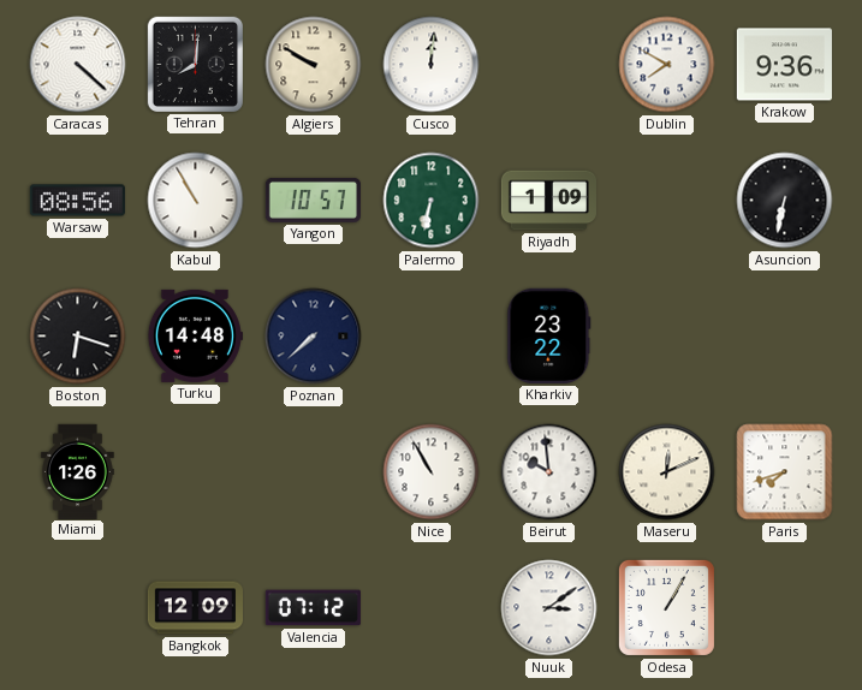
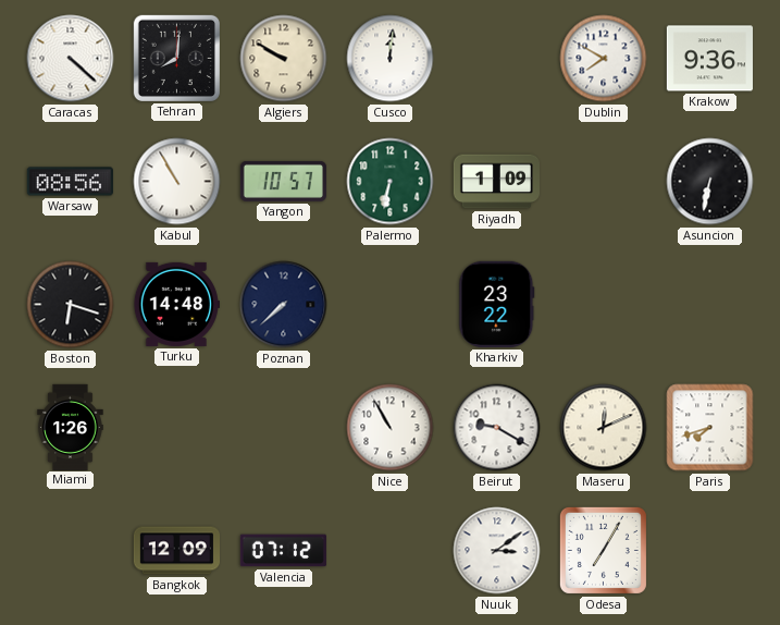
Beirut: 9:59 -> 9:20
Odesa: 1:05 -> 7:05
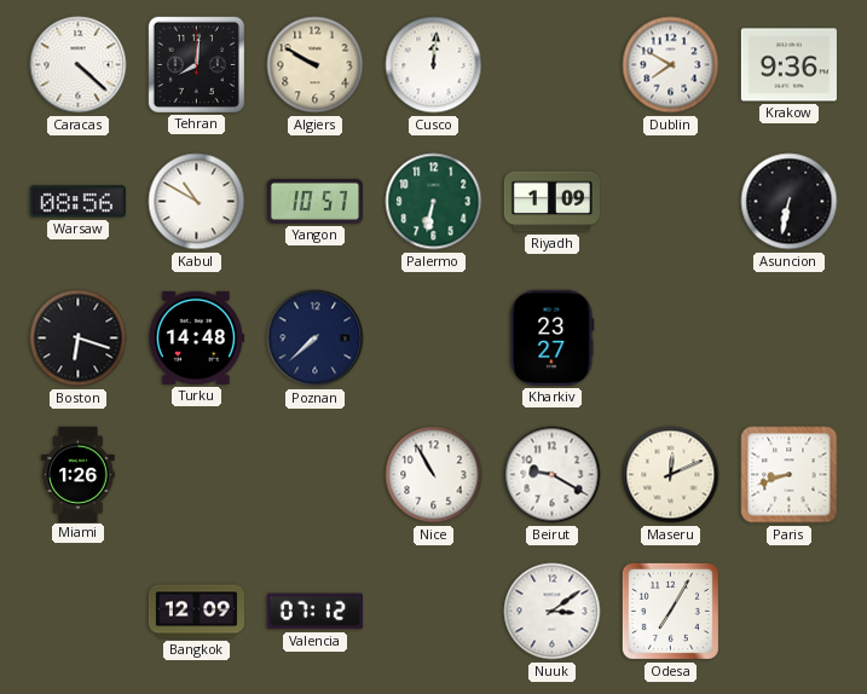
Kabul: 10:55 -> 10:50
Kharkiv: 23:22 -> 23:27
Paris: 7:42 -> 8:42
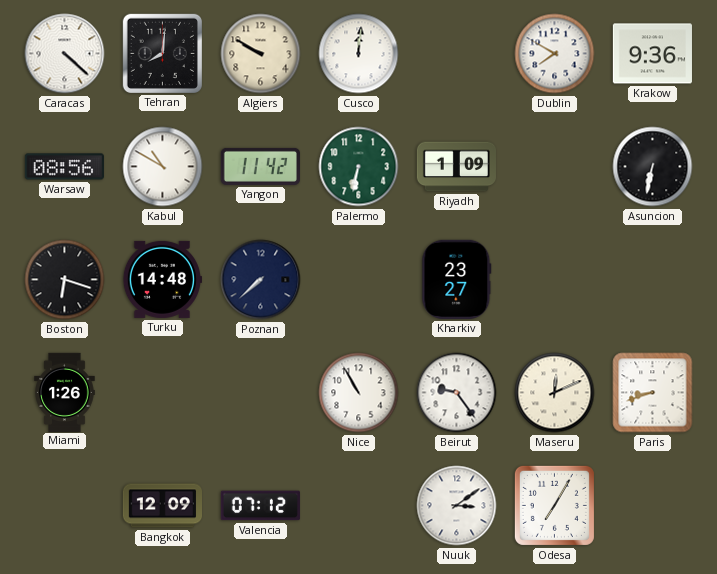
Yangon: 10:57 -> 11:42
Beirut: 9:20 -> 9:24
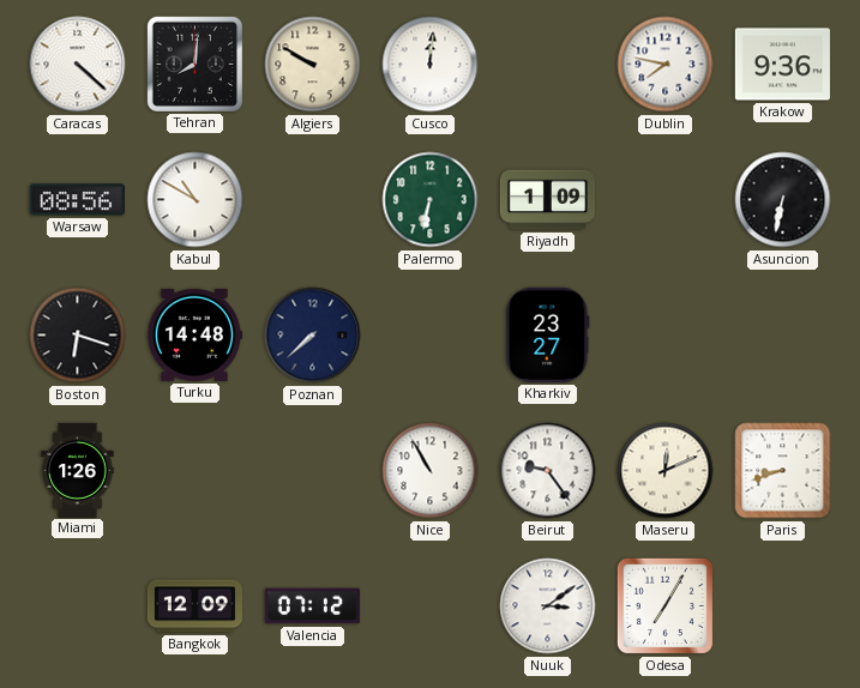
Dublin: 7:50 -> 7:47
Yangon: 11:42 -> none
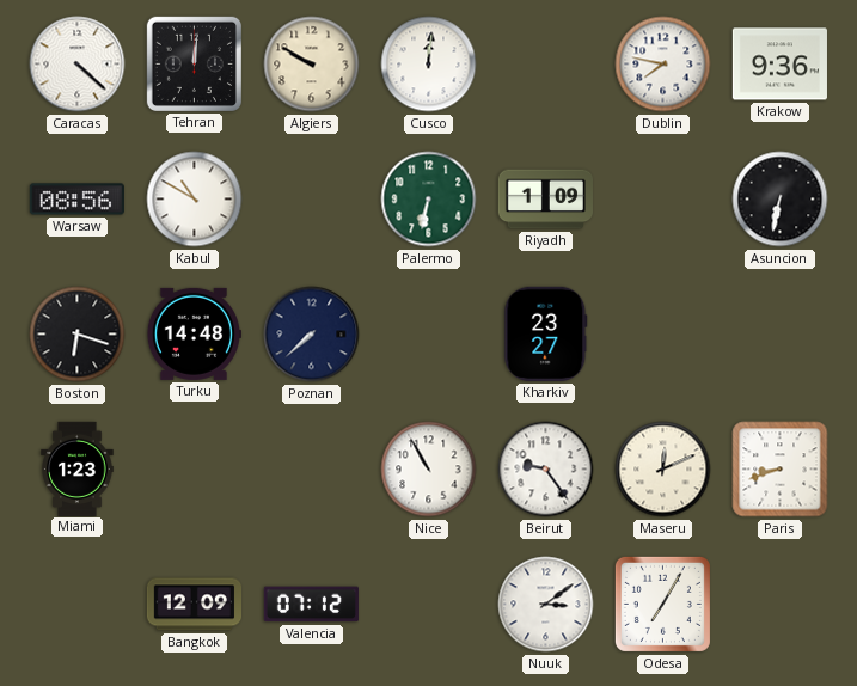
Tehran: 8:01 -> 12:01
Miami: 1:26 -> 1:23
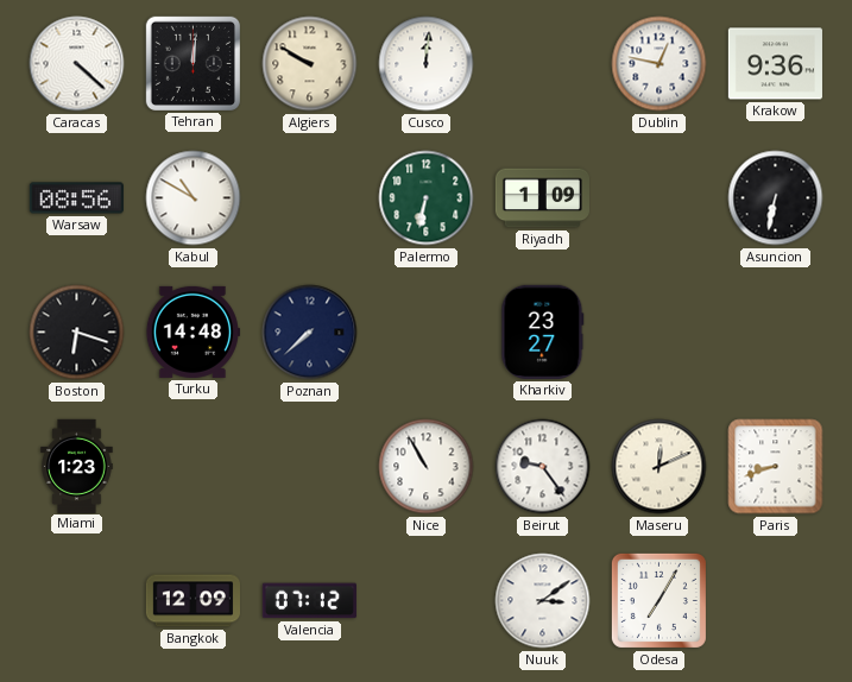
Dublin: 7:47 -> 12:47
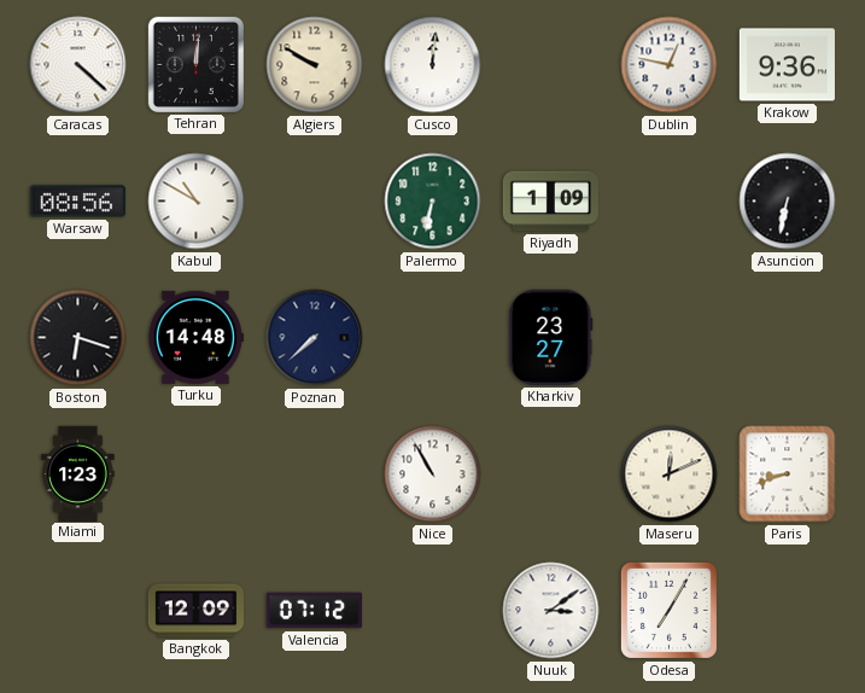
Beirut: 9:24 -> none
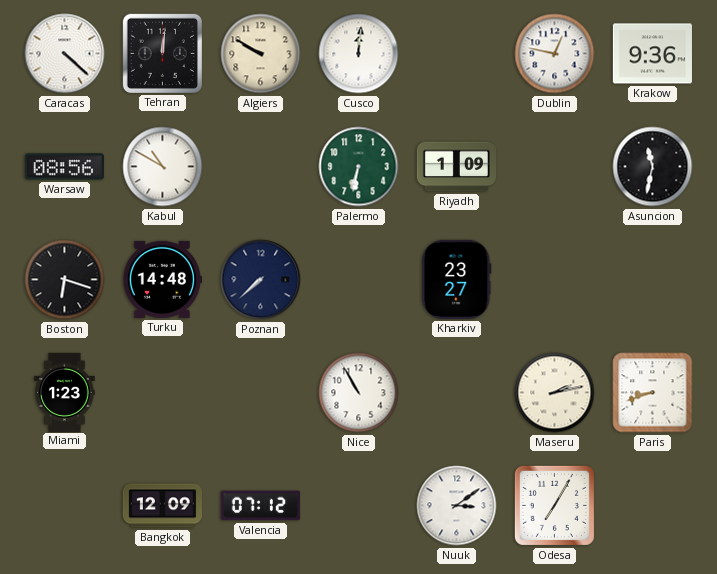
Asuncion: 6:32 -> 11:32
Maseru: 12:11 -> 2:13
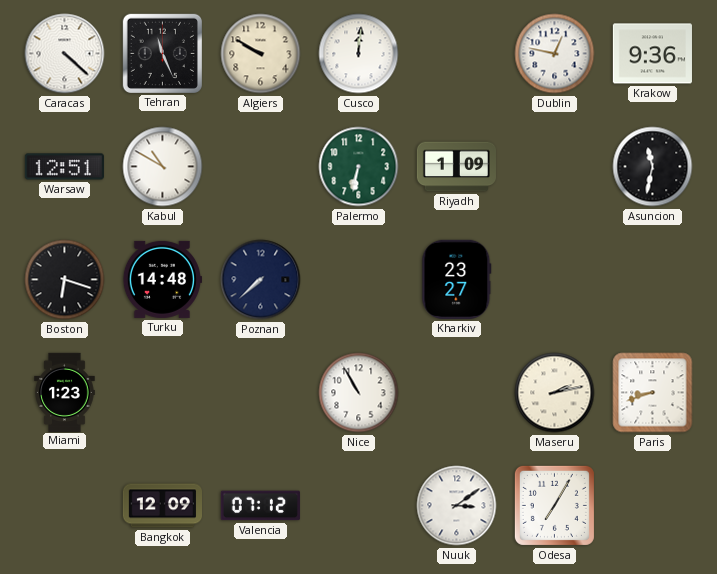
Tehran: 12:01 -> 11:26
Warsaw: 08:56 -> 12:51
